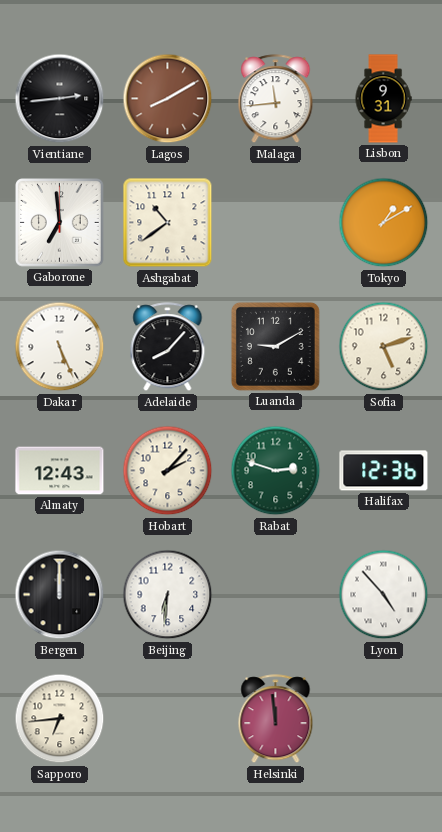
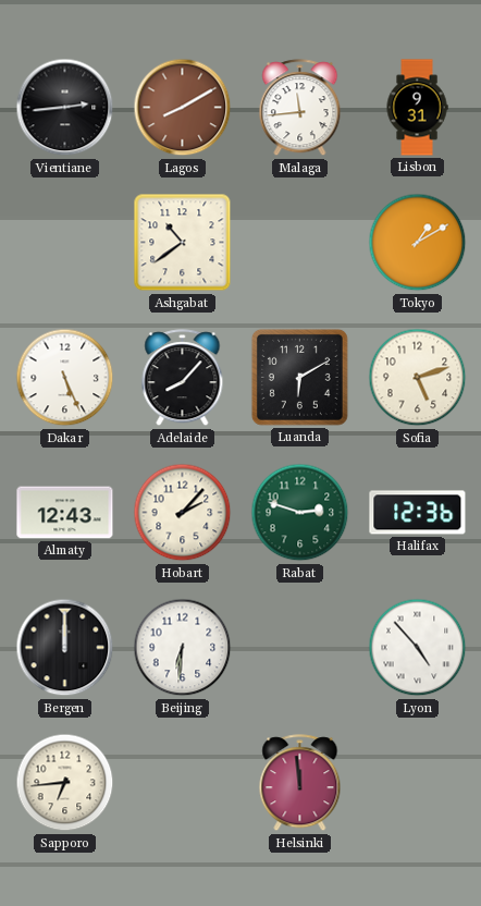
Gaborone: 6:59 -> none
Luanda: 9:10 -> 6:10
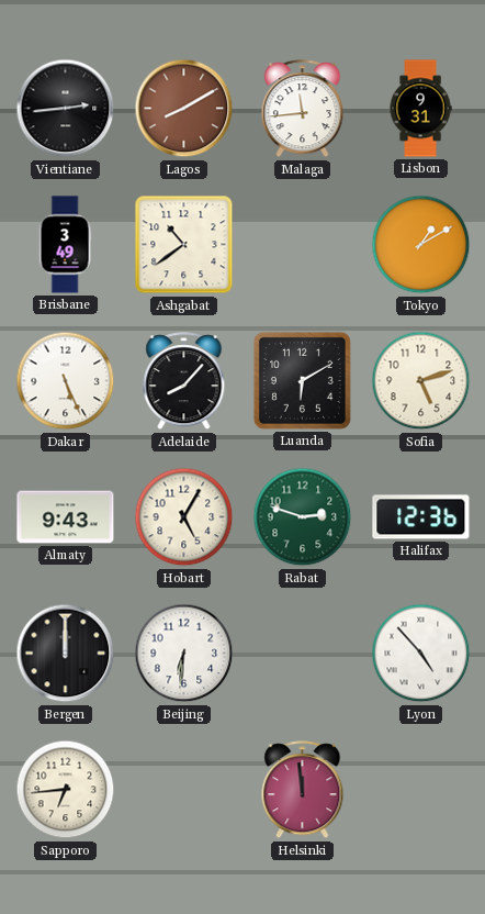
Brisbane: none -> 3:49
Almaty: 12:43 -> 9:43
Hobart: 2:07 -> 5:05
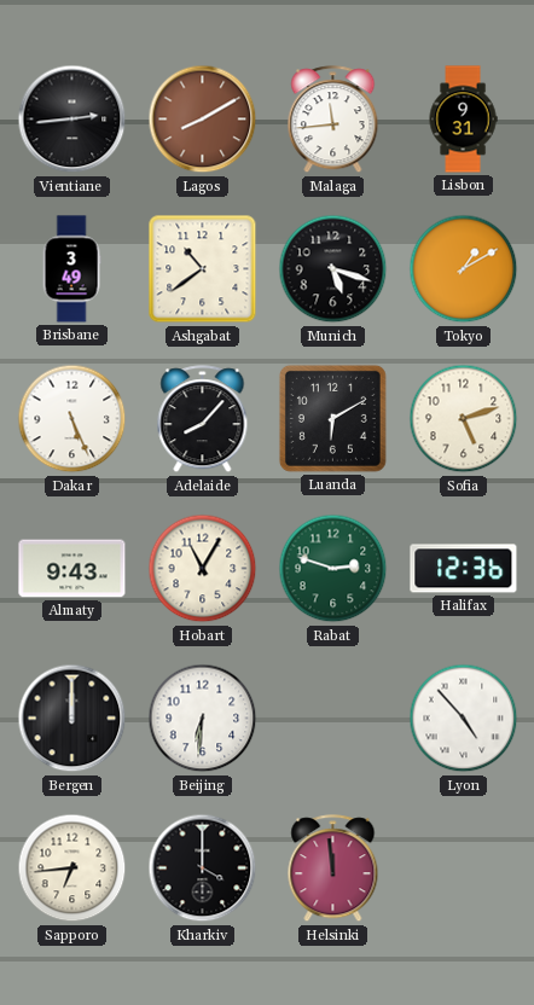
Munich: none -> 5:18
Hobart: 5:05 -> 11:05
Kharkiv: none -> 4:00
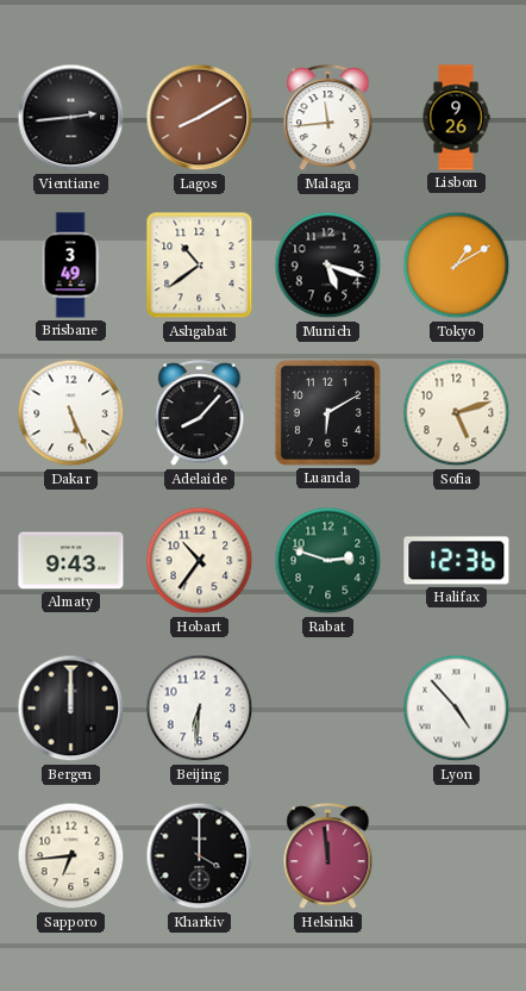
Lisbon: 9:31 -> 9:26
Hobart: 11:05 -> 10:36
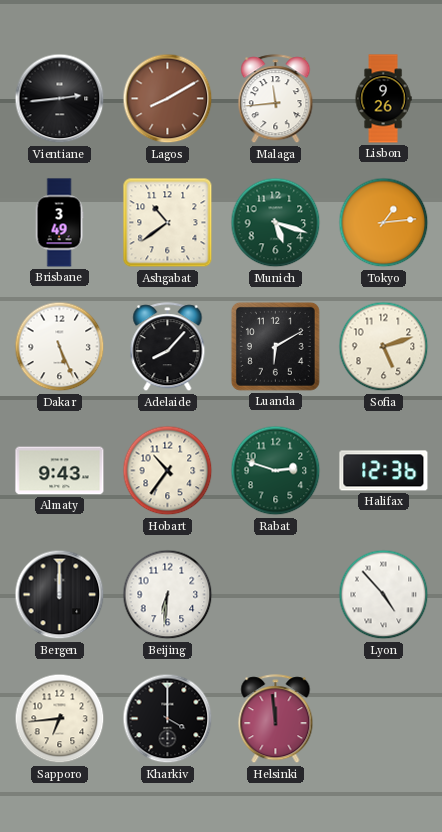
Munich dial: black -> green
Tokyo: 1:10 -> 1:14
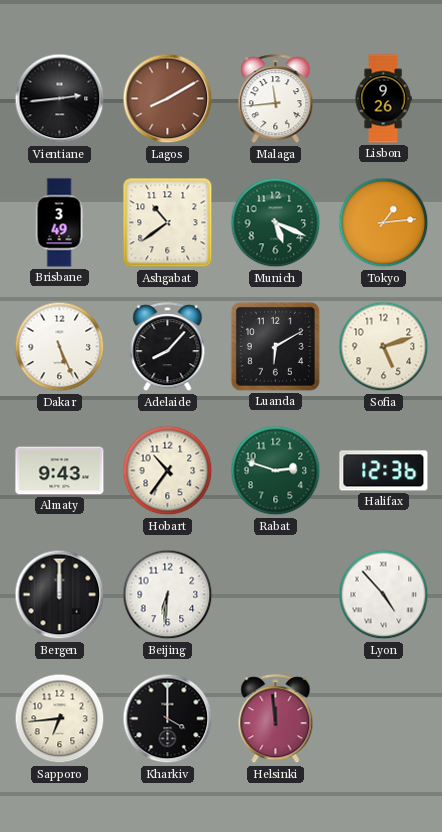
Munich: 5:18 -> 5:19
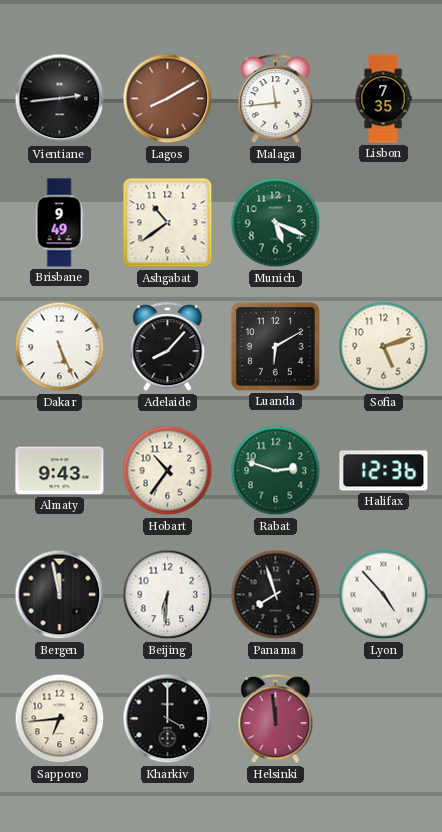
Lisbon: 9:26 -> 7:35
Brisbane: 3:49 -> 9:49
Tokyo: 1:14 -> none
Bergen: 12:00 -> 11:58
Panama: none -> 7:57
